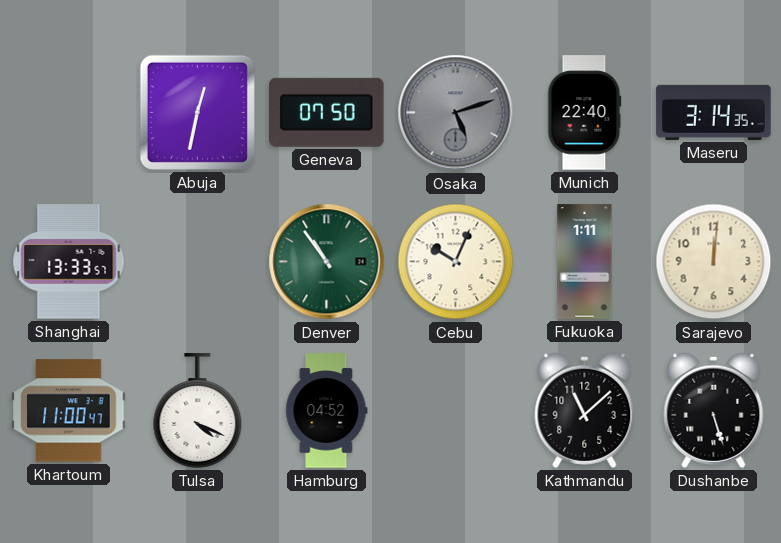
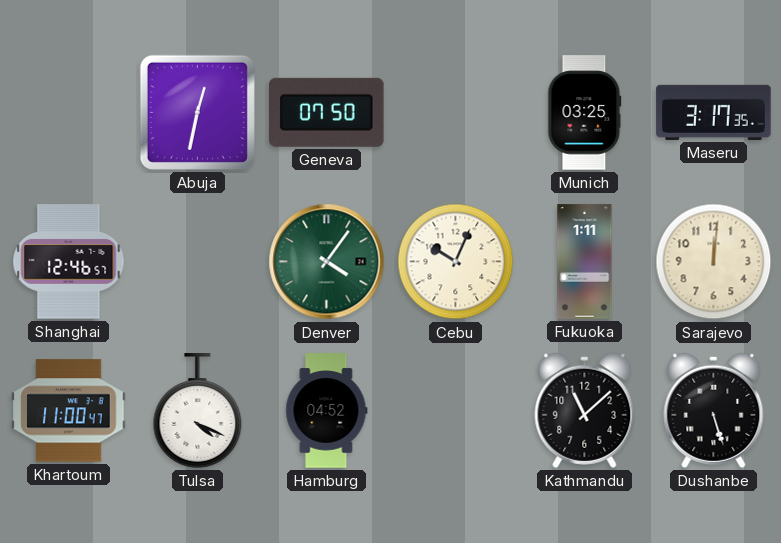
Osaka: 5:12 -> none
Munich: 22:40 -> 03:25
Maseru: 3:14 -> 3:17
Shanghai: 13:33 -> 12:46
Denver: 10:54 -> 4:06
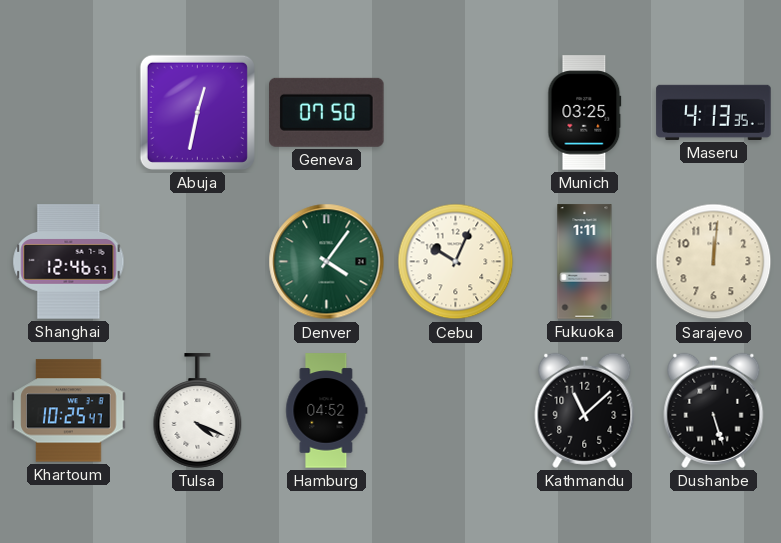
Maseru: 3:17 -> 4:13
Khartoum: 11:00 -> 10:25
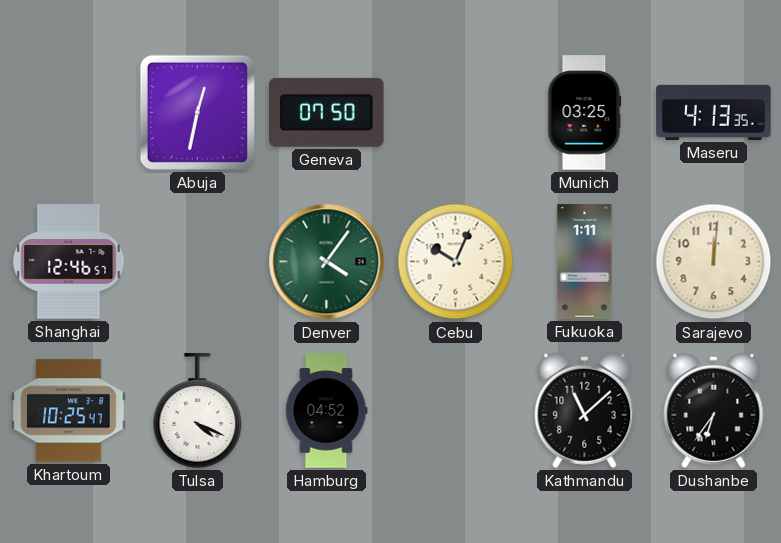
Dushanbe: 5:27 -> 6:36
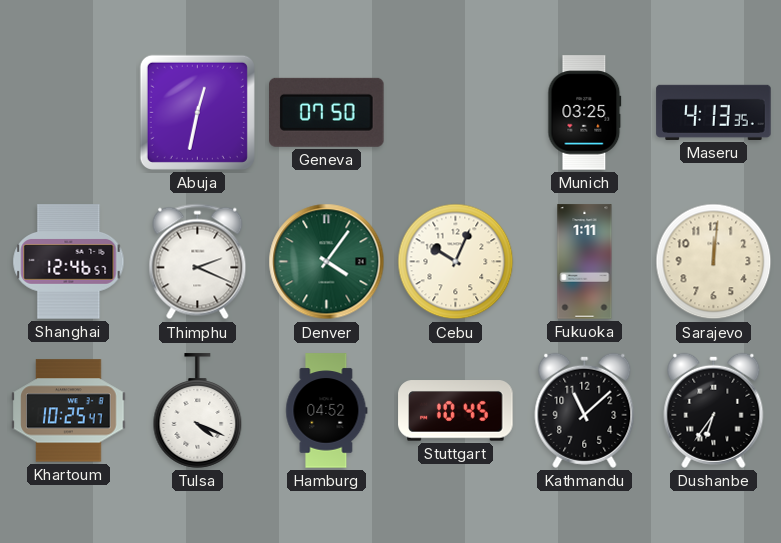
Thimphu: none -> 2:19
Stuttgart: none -> 10:45
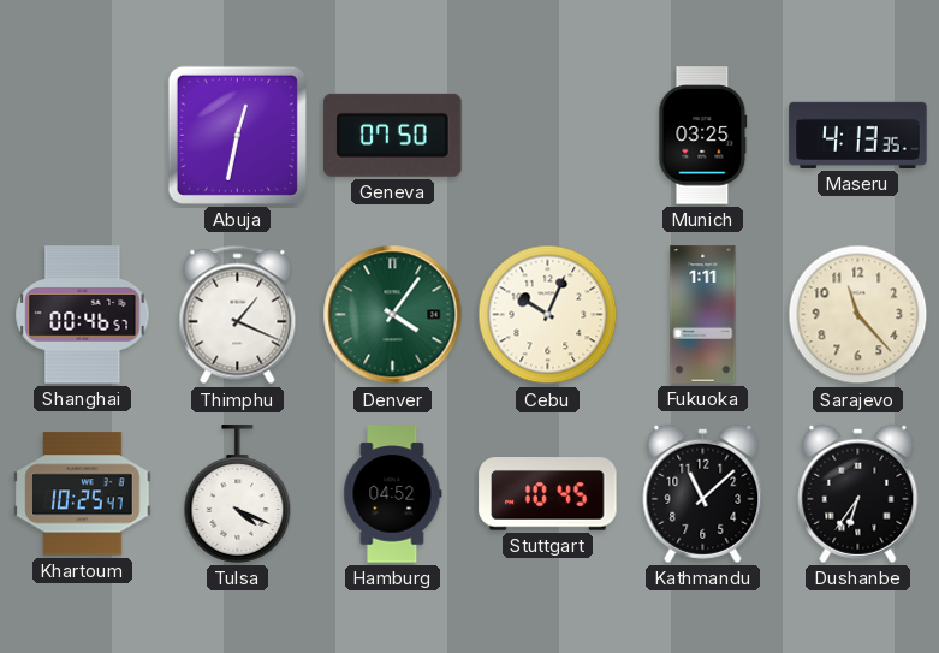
Shanghai: 12:46 -> 00:46
Thimphu: 2:19 -> 1:19
Sarajevo: 12:01 -> 11:23
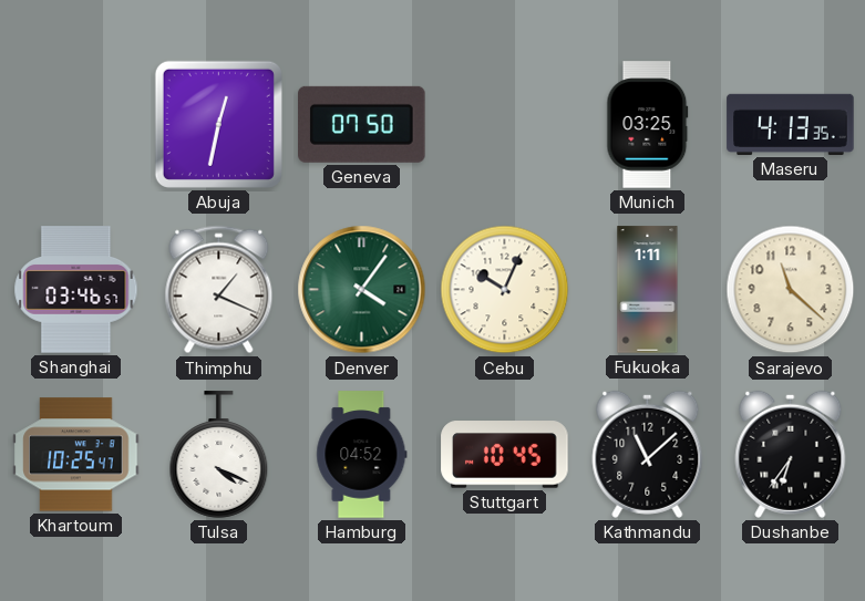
Shanghai: 00:46 -> 03:46
Sarajevo: 11:23 -> 11:22
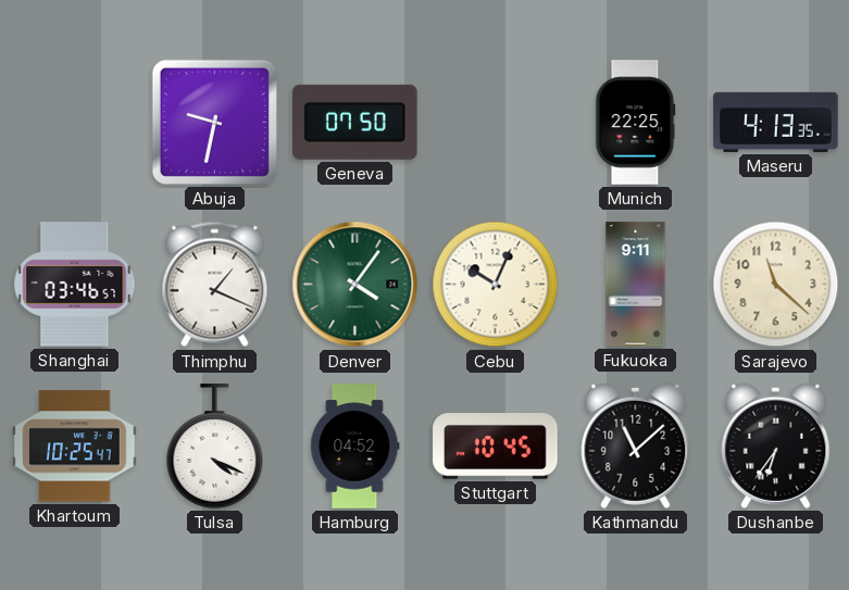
Abuja: 12:32 -> 9:32
Munich: 03:25 -> 22:25
Fukuoka: 1:11 -> 9:11
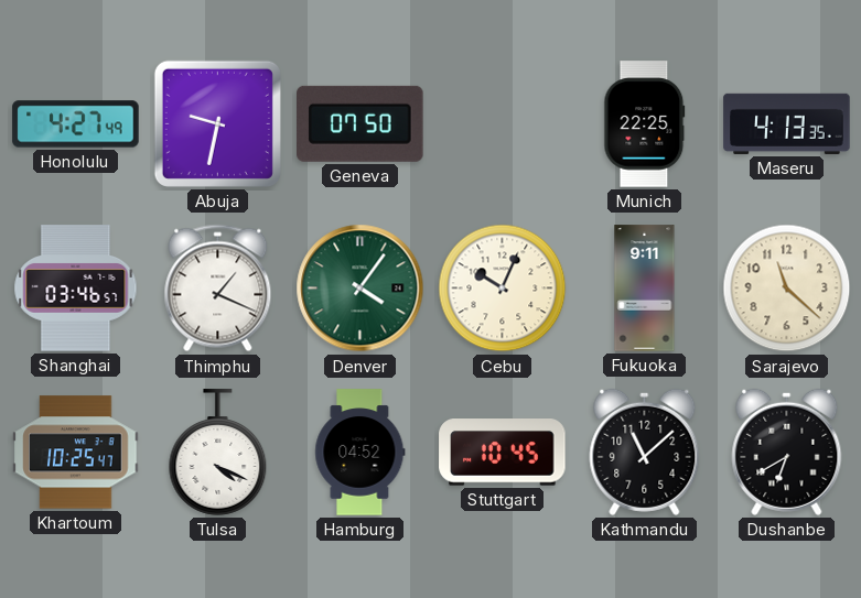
Honolulu: none -> 4:27
Dushanbe: 6:36 -> 6:40
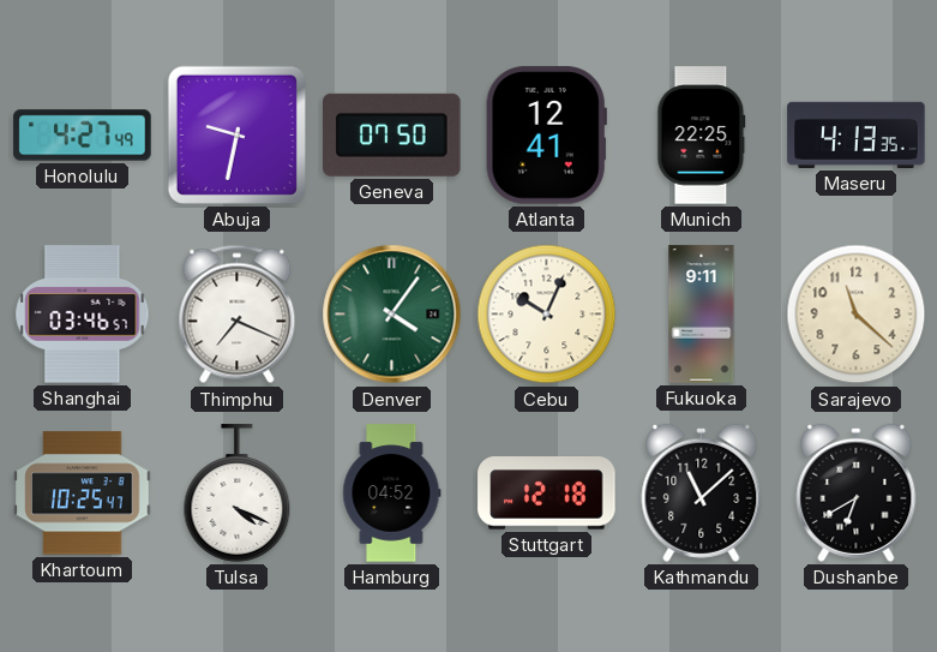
Atlanta: none -> 12:41
Thimphu: 1:19 -> 7:19
Stuttgart: 10:45 -> 12:18
